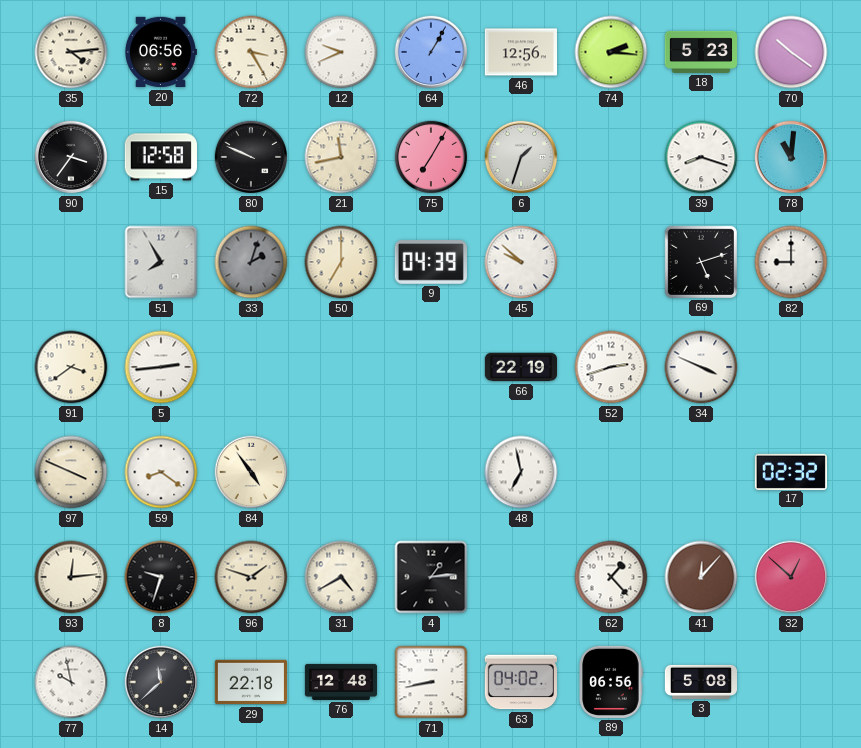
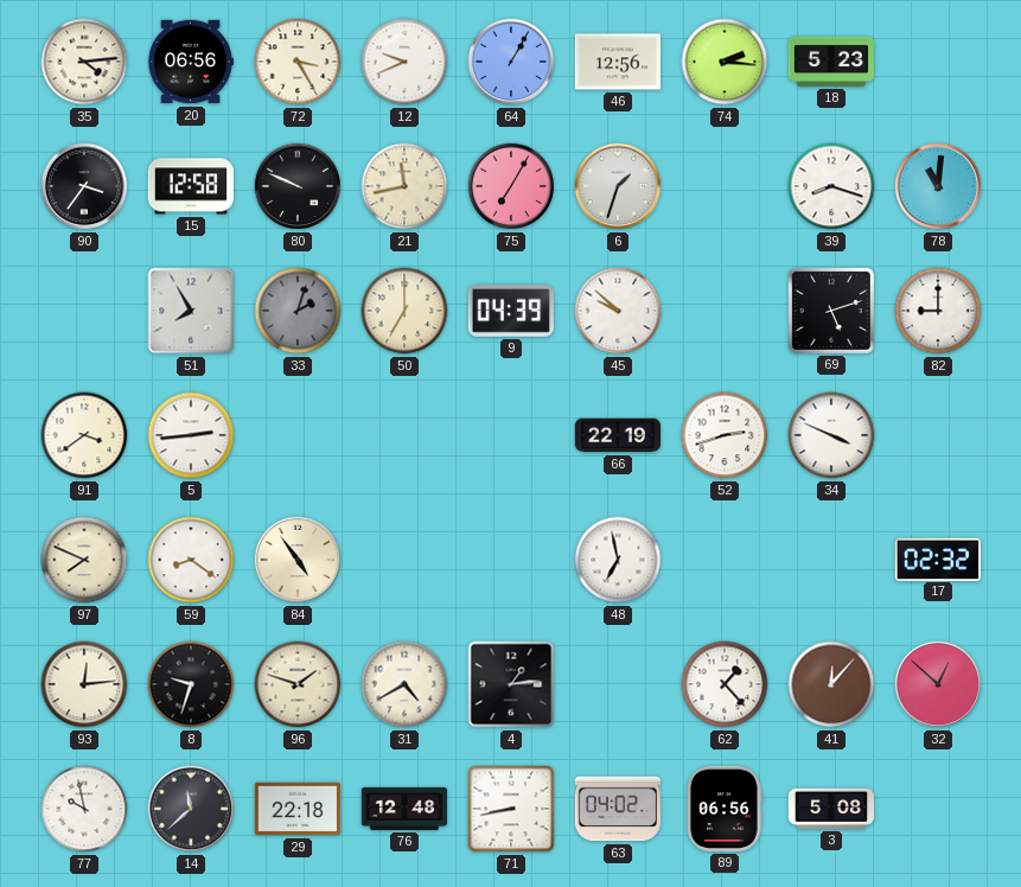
70: 10:21 -> none
97: 3:49 -> 7:49
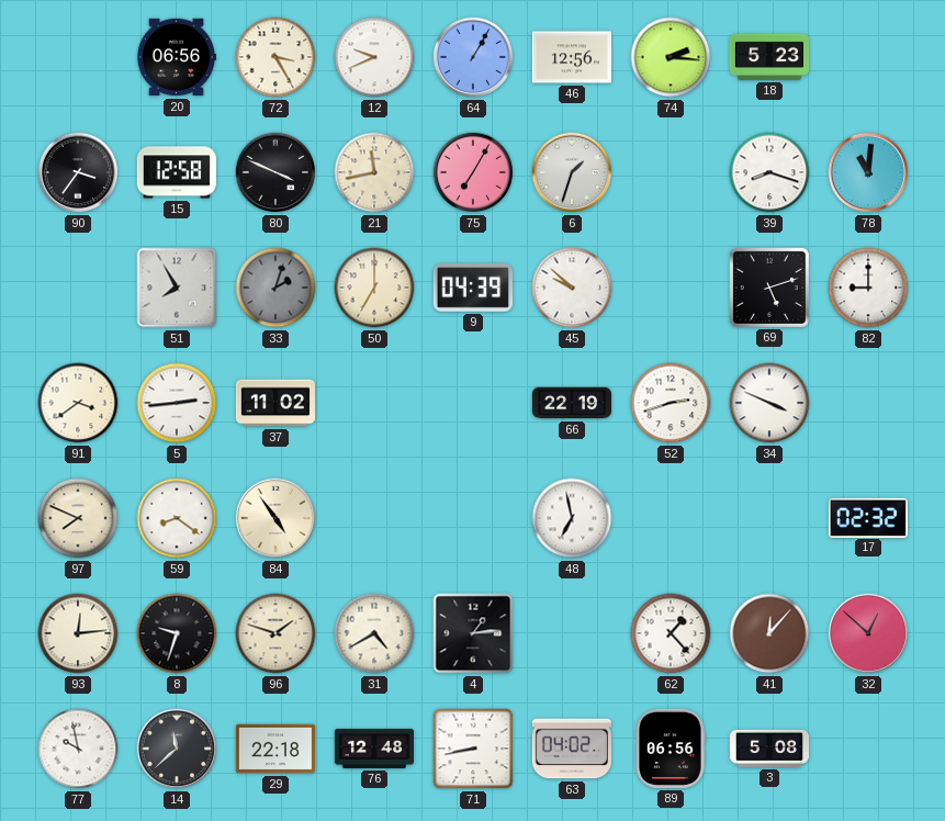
35: 4:14 -> none
80: 9:49 -> 3:49
37: none -> 11:02
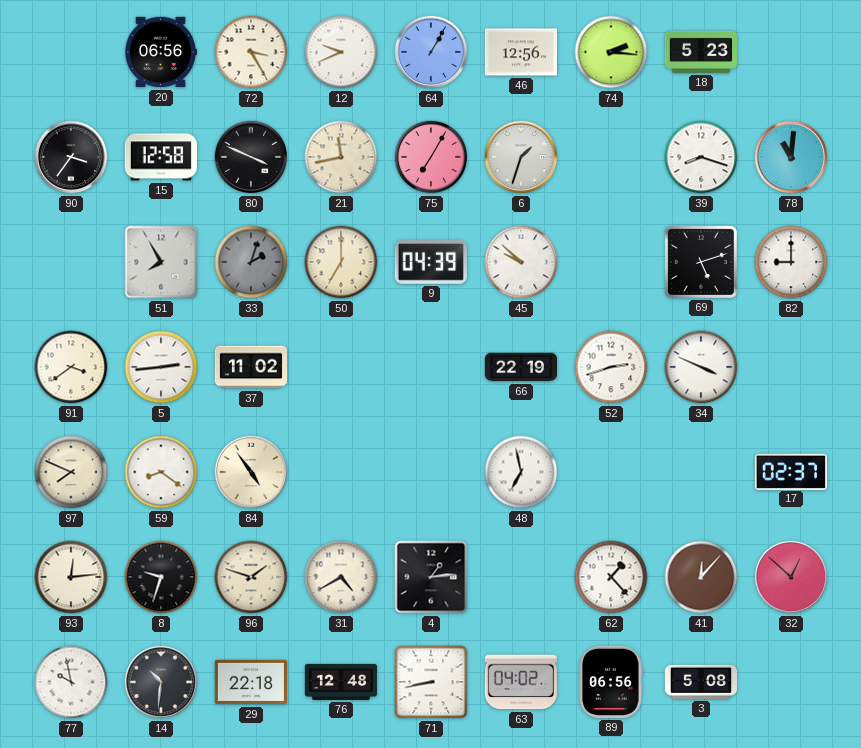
17: 02:32 -> 02:37
14: 11:38 -> 10:31
